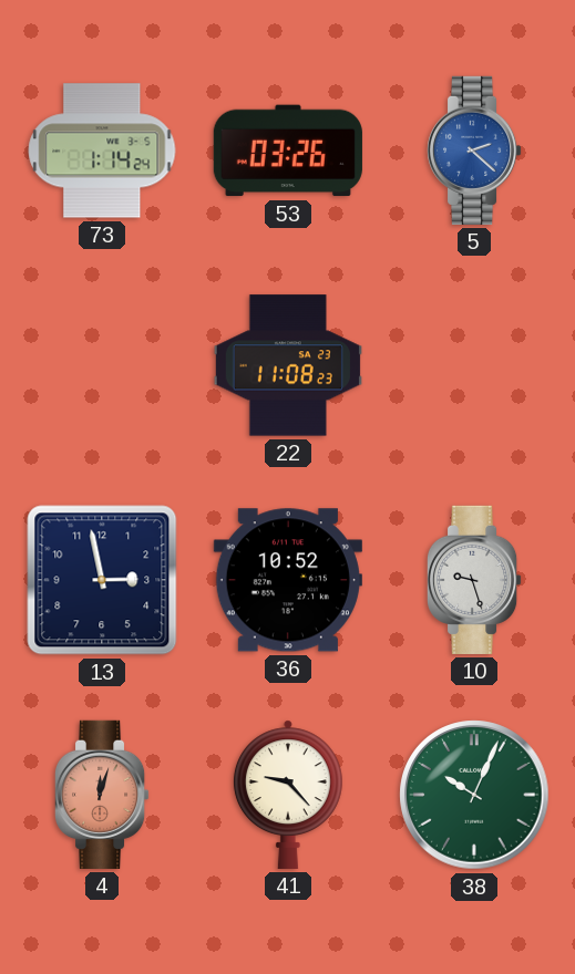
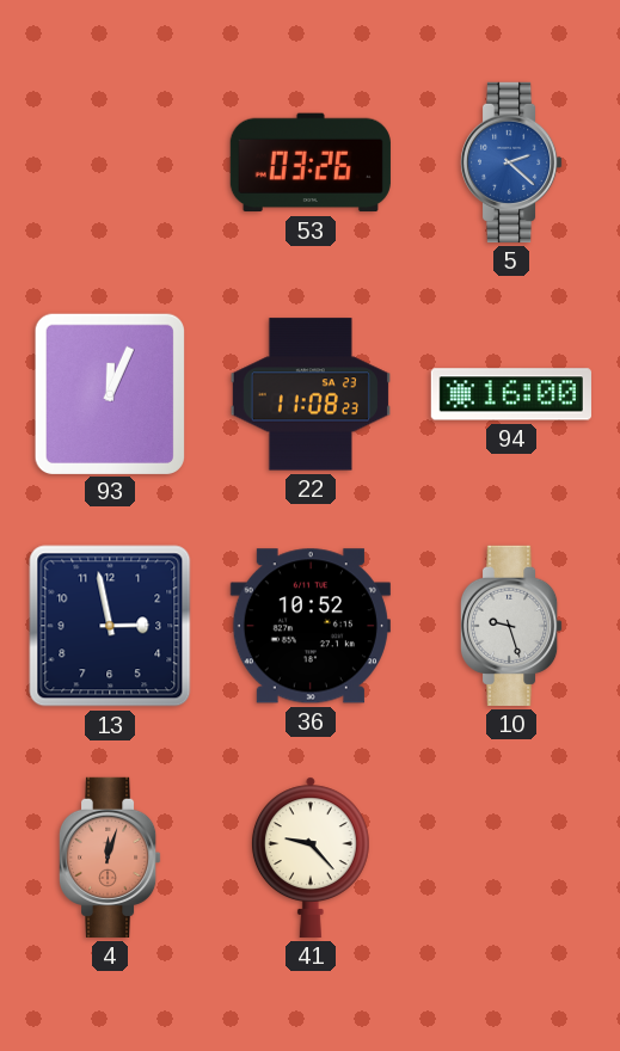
73: 1:14 -> none
93: none -> 12:04
94: none -> 16:00
38: 10:04 -> none
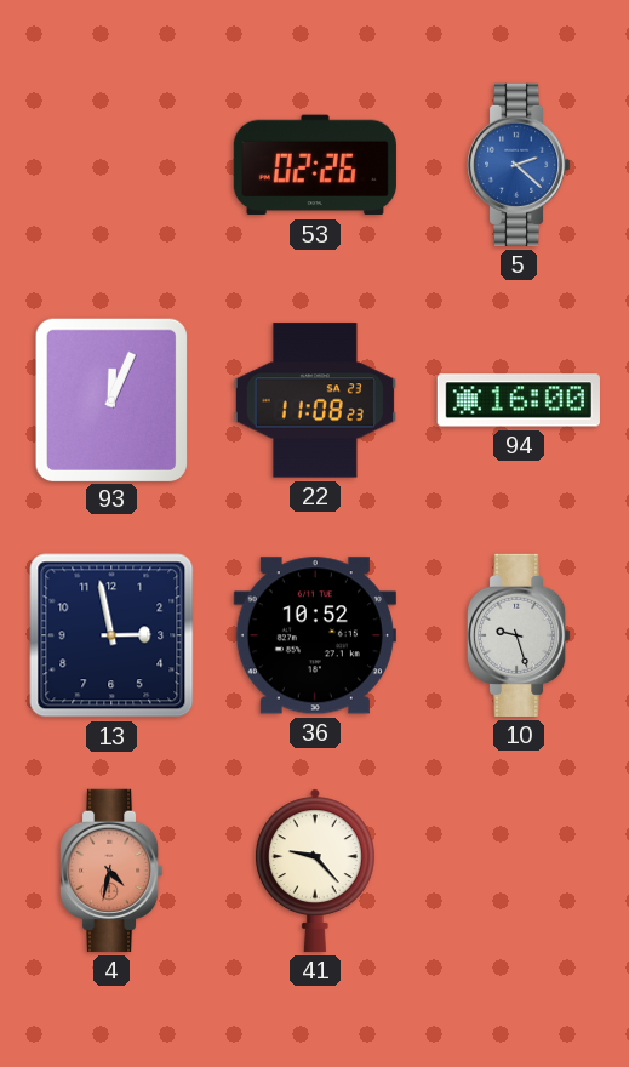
53: 03:26 -> 02:26
4: 12:03 -> 4:32
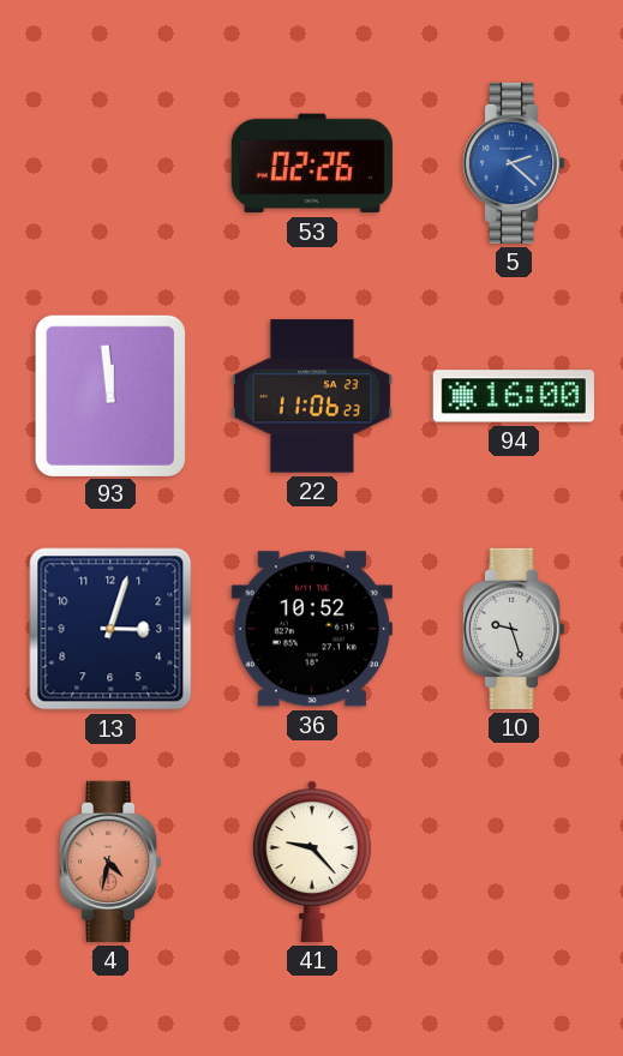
93: 12:04 -> 11:59
22: 11:08 -> 11:06
13: 2:58 -> 3:03
